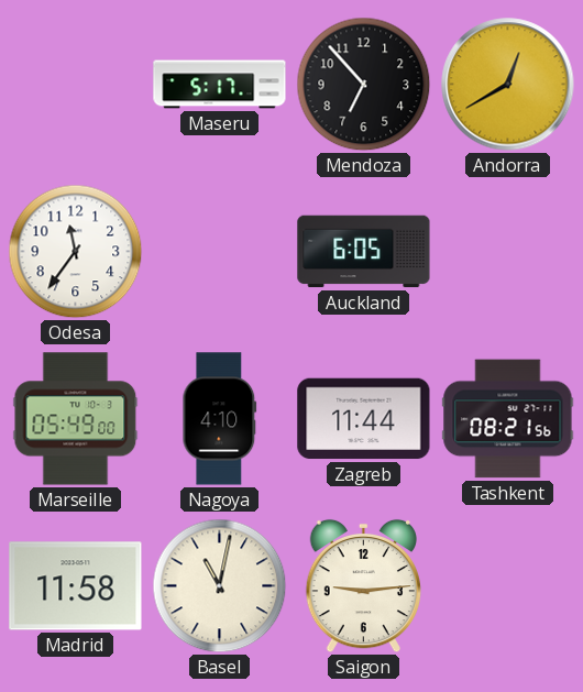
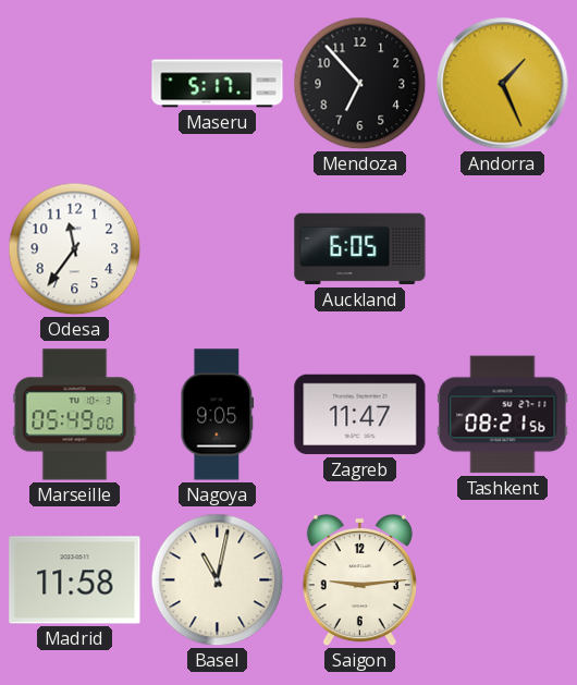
Andorra: 12:40 -> 1:26
Nagoya: 4:10 -> 9:05
Zagreb: 11:44 -> 11:47
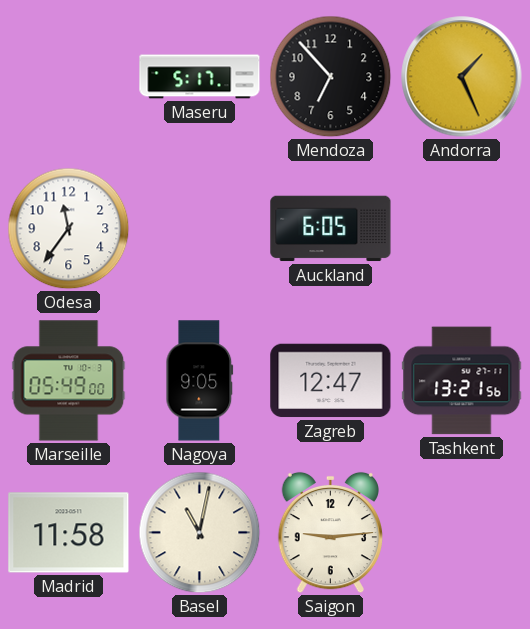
Zagreb: 11:47 -> 12:47
Tashkent: 08:21 -> 13:21
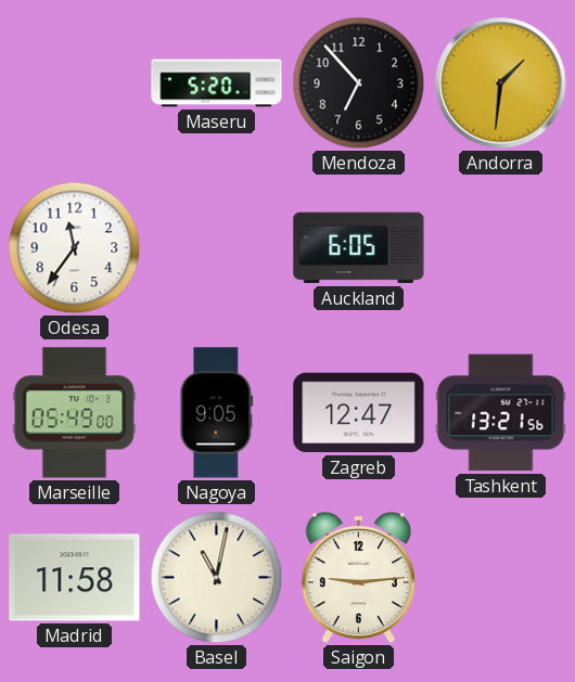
Maseru: 5:17 -> 5:20
Andorra: 1:26 -> 1:31
